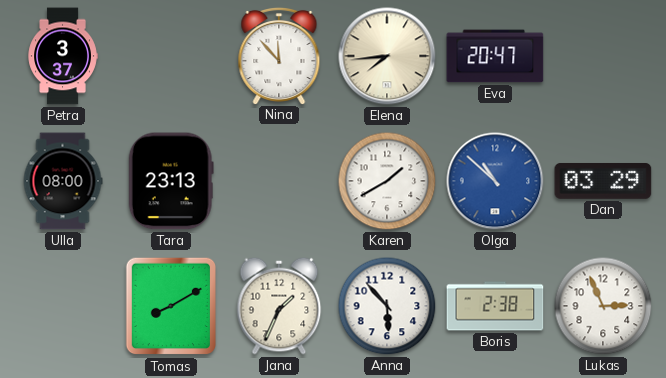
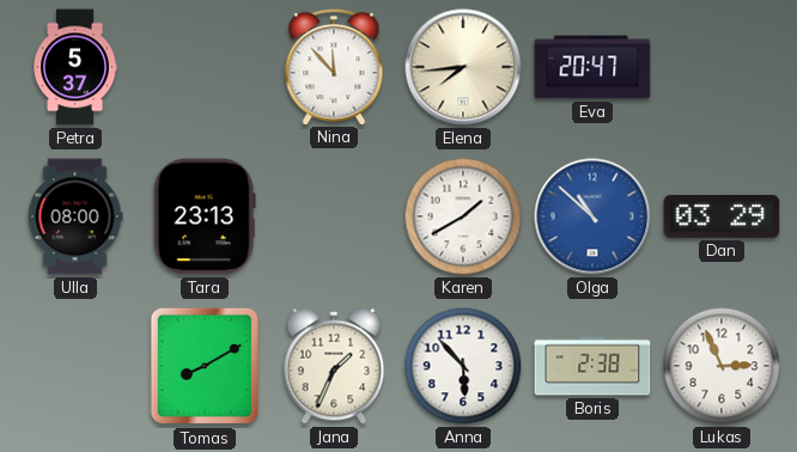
Petra: 3:37 -> 5:37
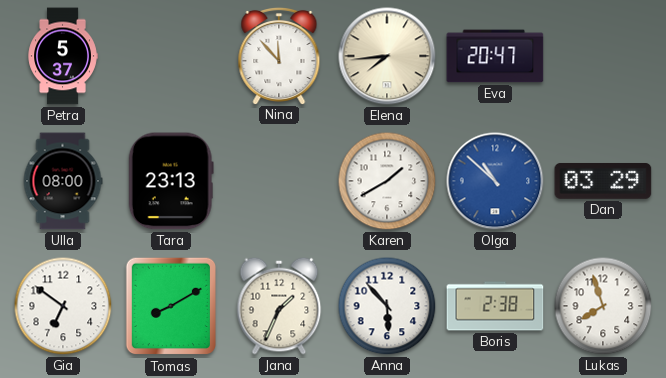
Gia: none -> 6:51
Lukas: 2:56 -> 7:57
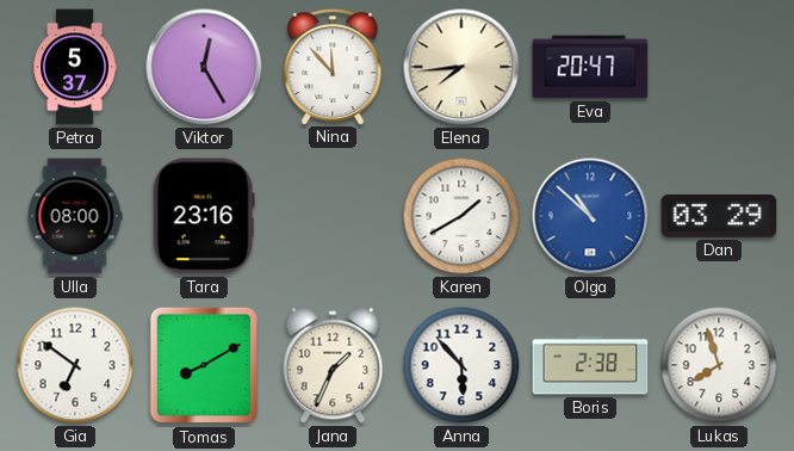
Viktor: none -> 12:25
Tara: 23:13 -> 23:16
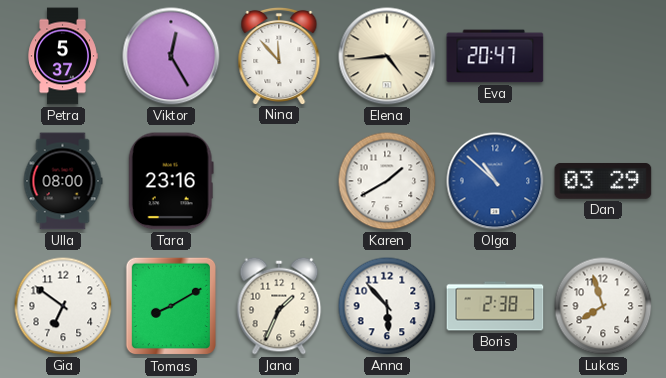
Elena: 7:44 -> 4:44
